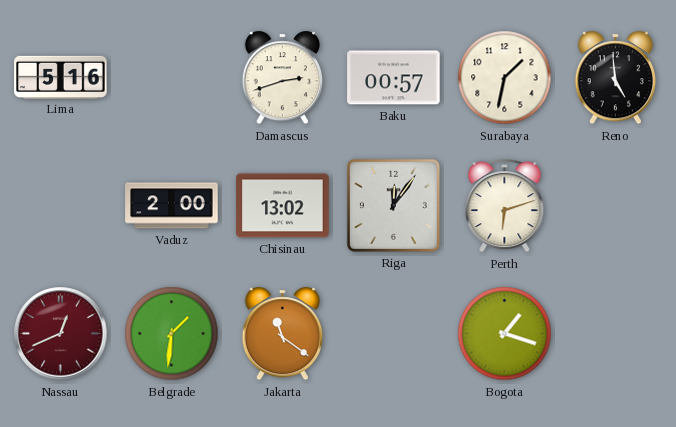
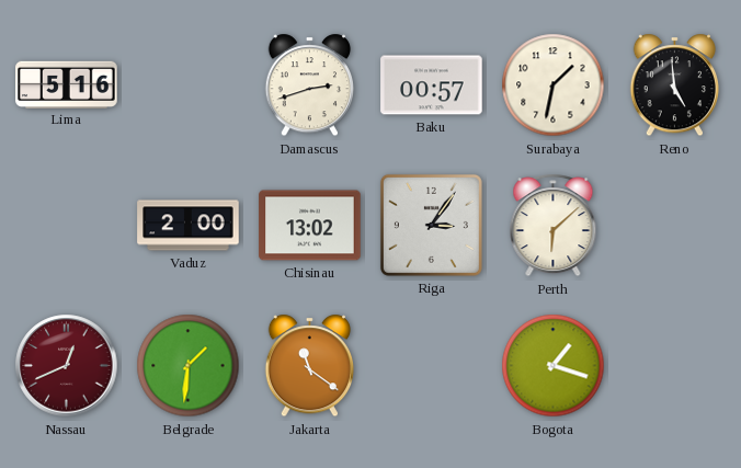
Riga: 12:06 -> 3:06
Perth: 6:12 -> 6:08
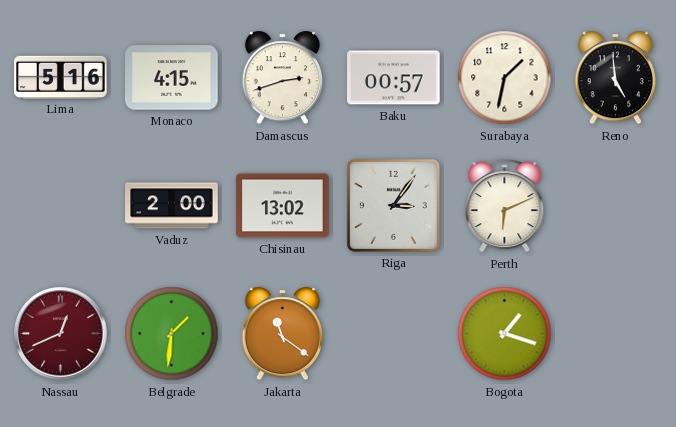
Monaco: none -> 4:15
Perth: 6:08 -> 6:11
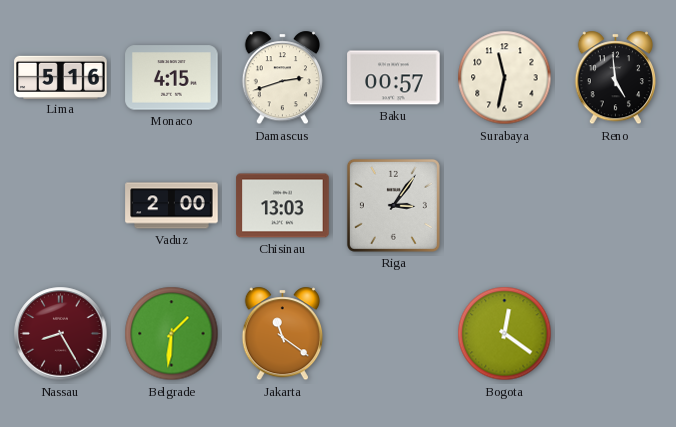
Surabaya: 1:32 -> 11:32
Chisinau: 13:02 -> 13:03
Perth: 6:11 -> none
Nassau: 12:41 -> 8:25
Bogota: 1:18 -> 12:21
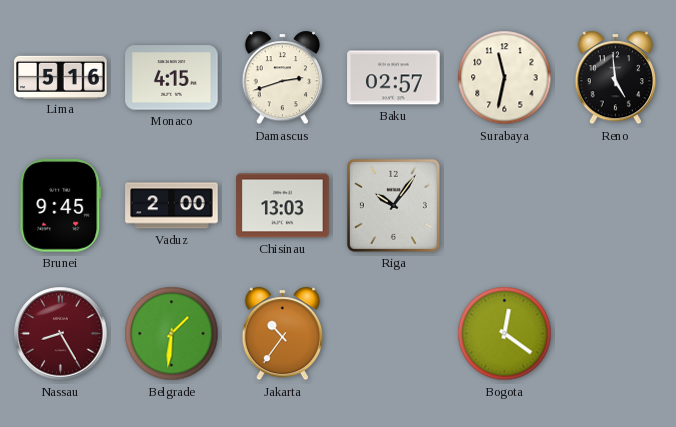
Baku: 00:57 -> 02:57
Brunei: none -> 9:45
Riga: 3:06 -> 10:06
Jakarta: 11:21 -> 10:36
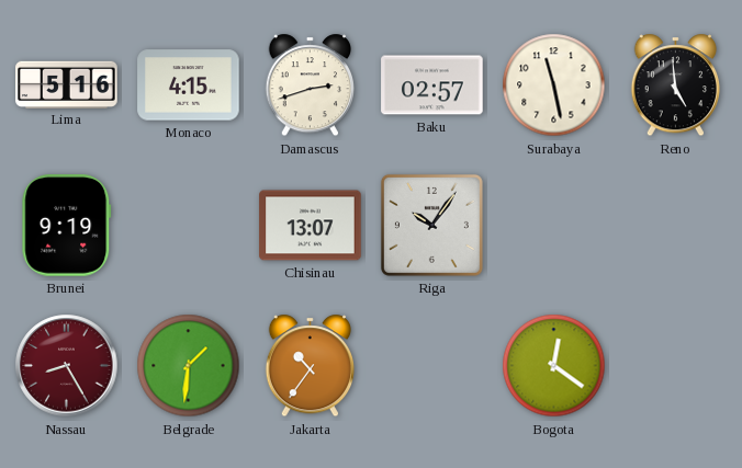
Surabaya: 11:32 -> 11:28
Brunei: 9:45 -> 9:19
Vaduz: 2:00 -> none
Chisinau: 13:03 -> 13:07
